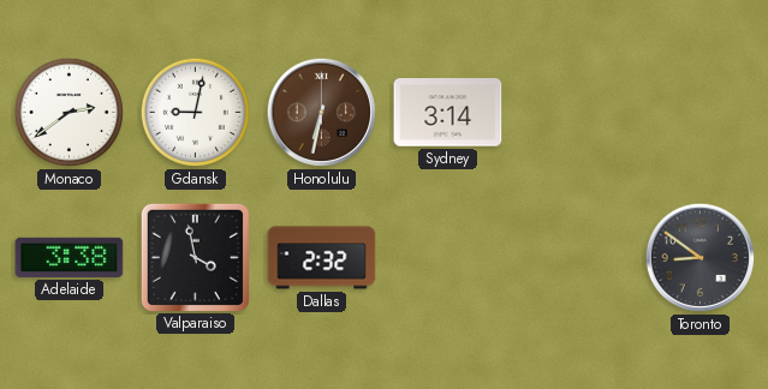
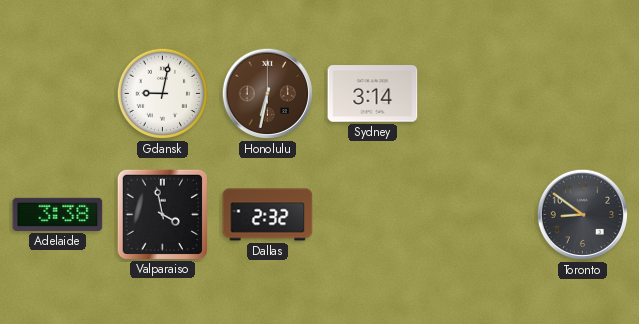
Monaco: 2:39 -> none
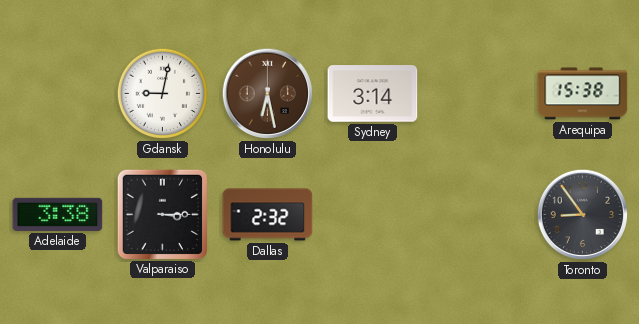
Honolulu: 6:32 -> 6:28
Arequipa: none -> 15:38
Valparaiso: 3:58 -> 3:15
Toronto: 8:51 -> 8:54
